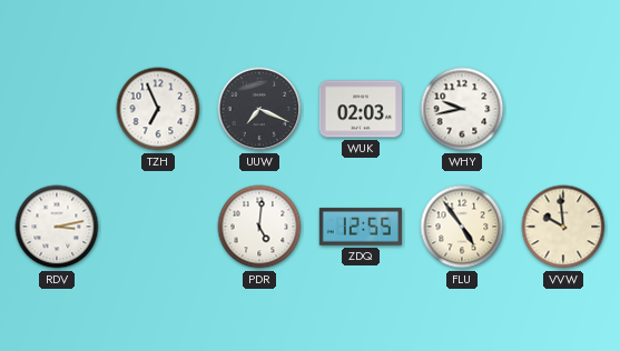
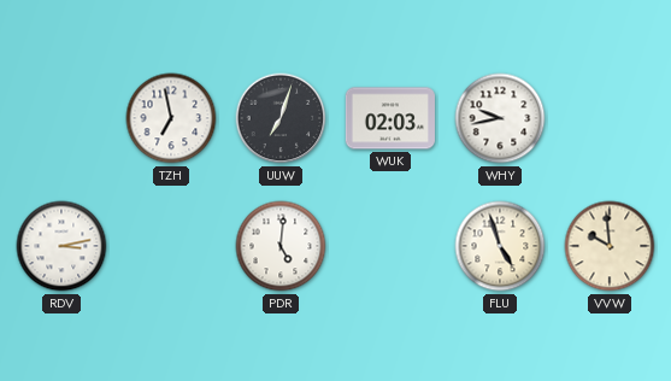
TZH: 6:56 -> 6:58
UUW: 7:19 -> 7:03
ZDQ: 12:55 -> none
FLU: 4:54 -> 4:57
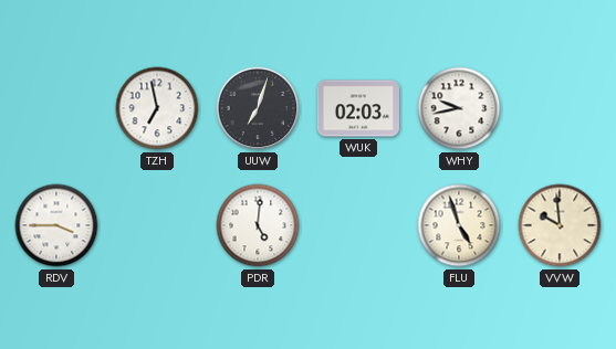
RDV: 3:13 -> 3:45
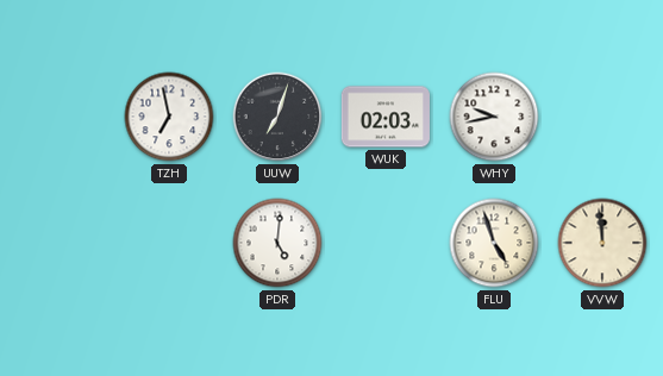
RDV: 3:45 -> none
VVW: 9:59 -> 11:59
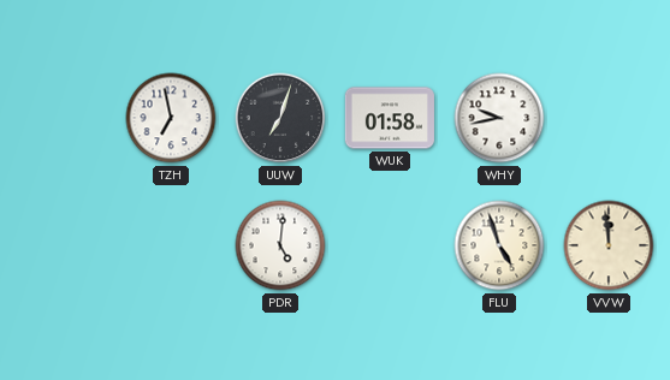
WUK: 02:03 -> 01:58
